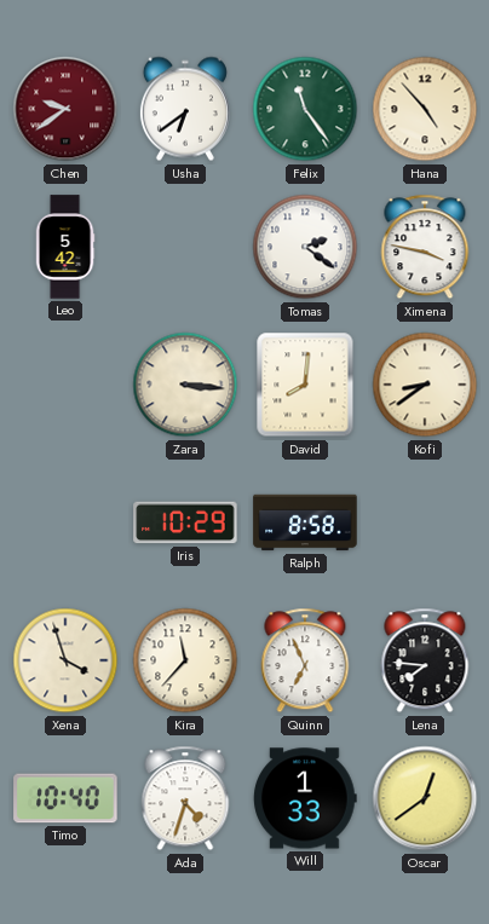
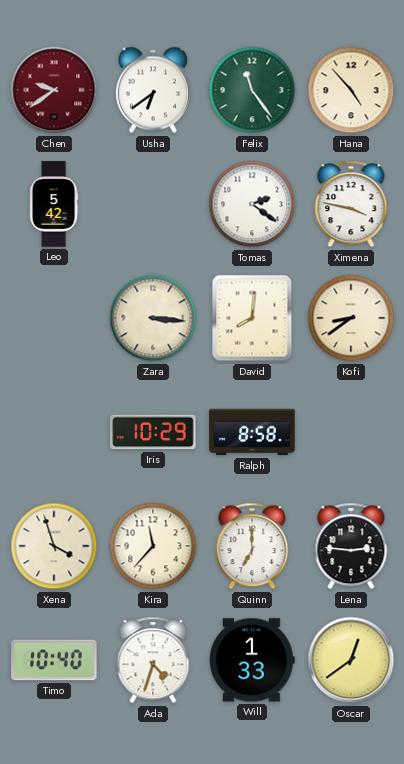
Quinn: 6:56 -> 7:00
Lena: 7:46 -> 2:46
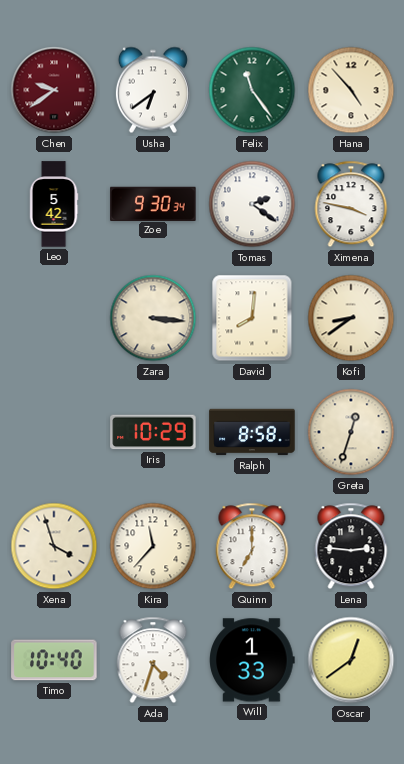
Zoe: none -> 9:30
Greta: none -> 12:33
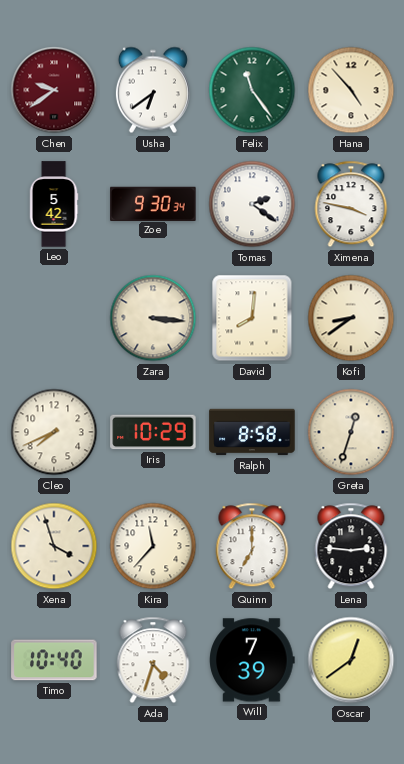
Cleo: none -> 7:41
Will: 1:33 -> 7:39
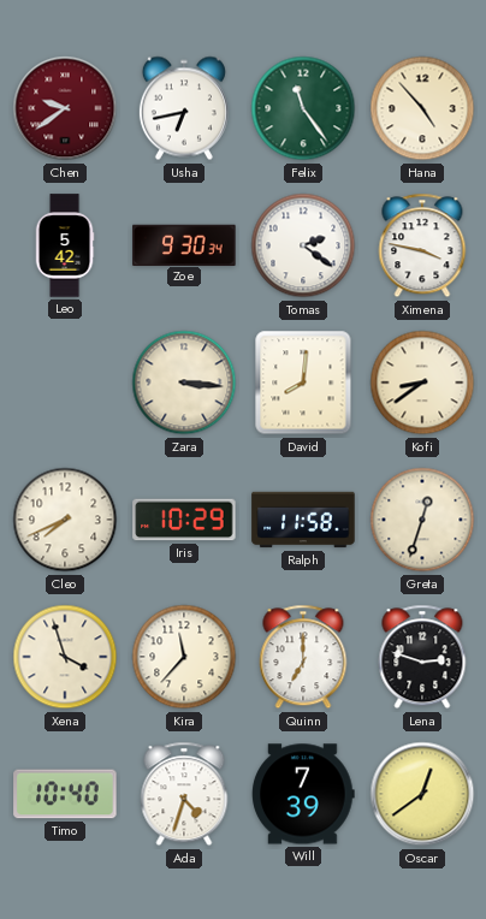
Usha: 6:39 -> 6:43
Ralph: 8:58 -> 11:58
Lena: 2:46 -> 2:48
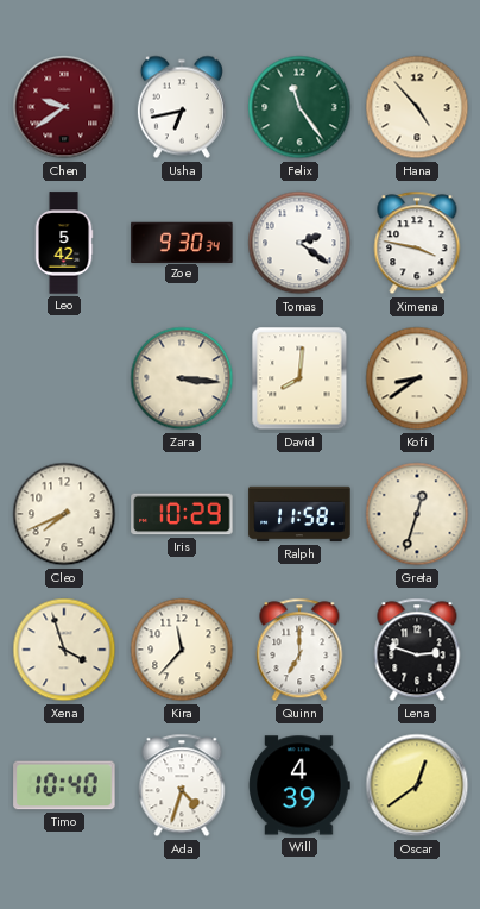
Will: 7:39 -> 4:39
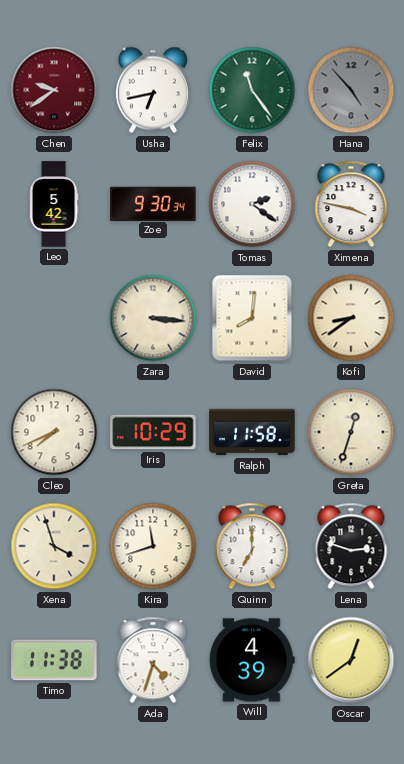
Hana dial: cream -> grey
Kira: 11:37 -> 11:42
Timo: 10:40 -> 11:38
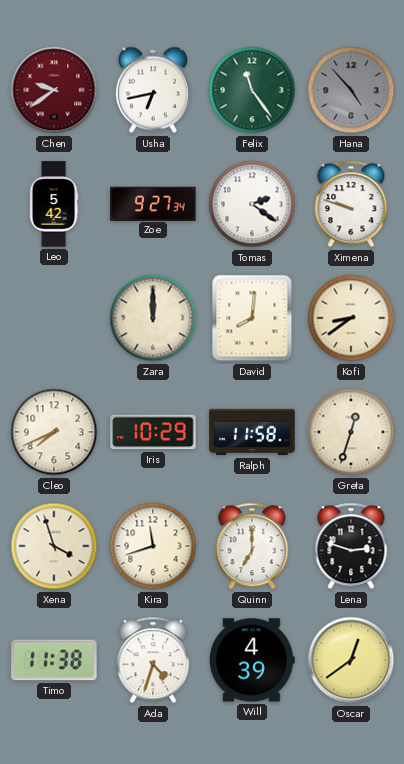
Zoe: 9:30 -> 9:27
Ximena: 3:47 -> 9:48
Zara: 3:16 -> 12:00
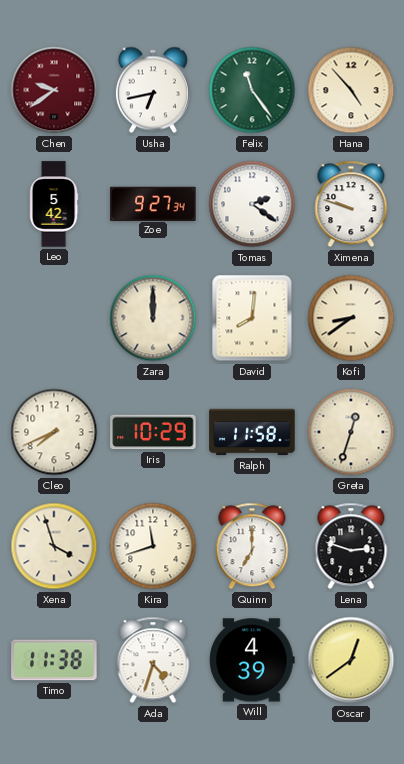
Hana dial: grey -> cream
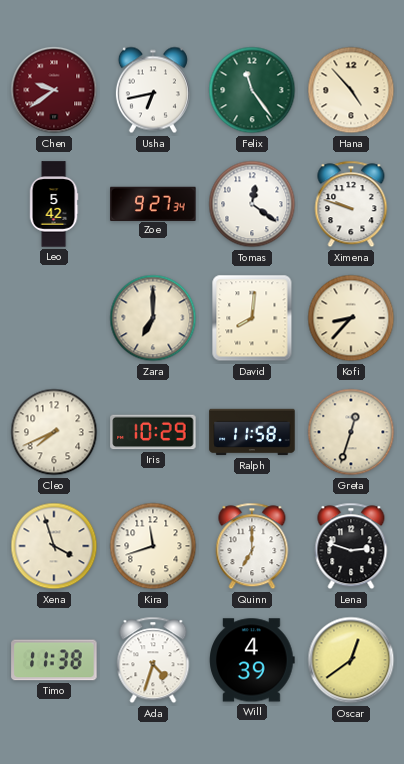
Tomas: 2:21 -> 12:21
Zara: 12:00 -> 7:00
Kofi: 8:39 -> 8:37
